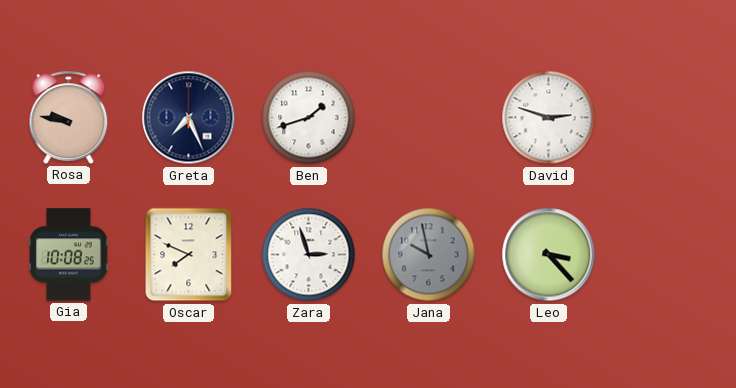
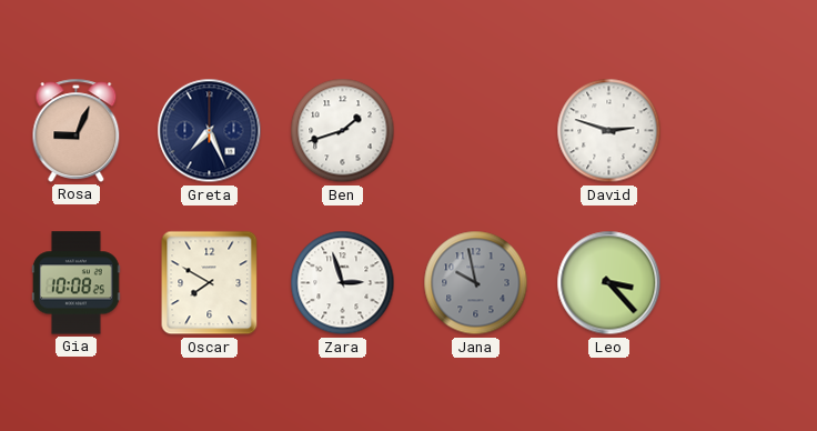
Rosa: 9:47 -> 9:04
Oscar: 7:49 -> 7:50
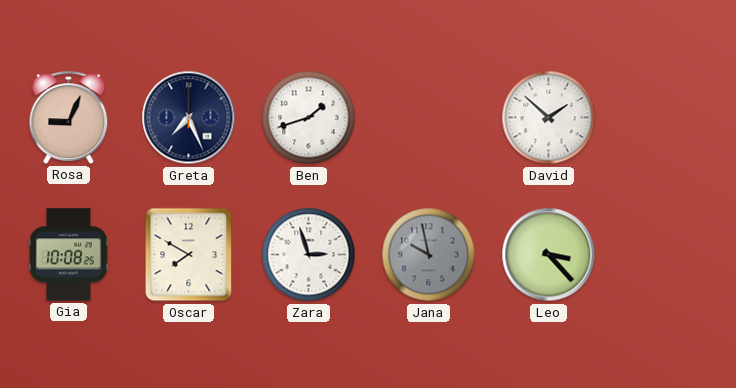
David: 2:48 -> 1:52
